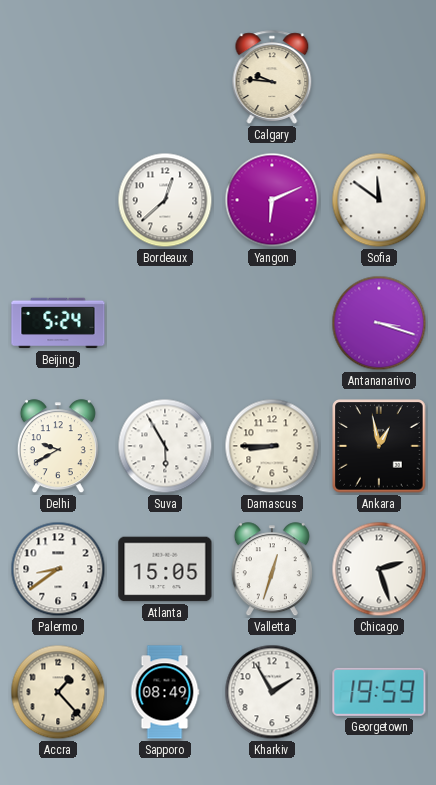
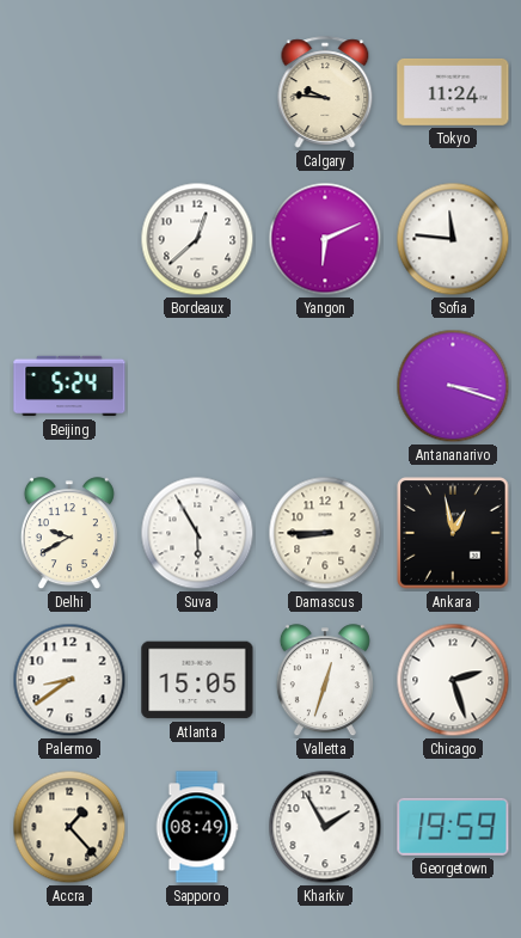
Tokyo: none -> 11:24
Sofia: 11:51 -> 11:46
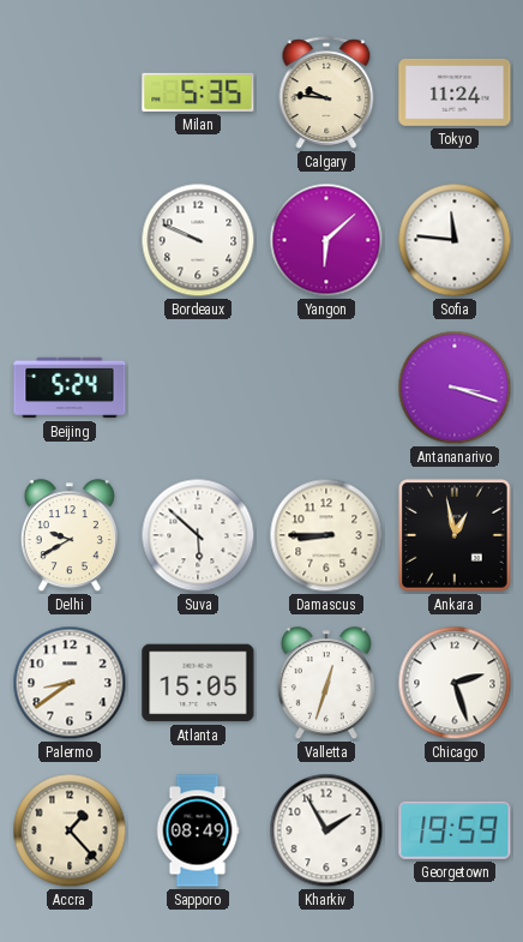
Milan: none -> 5:35
Bordeaux: 12:38 -> 9:49
Yangon: 6:11 -> 6:08
Suva: 5:55 -> 5:52
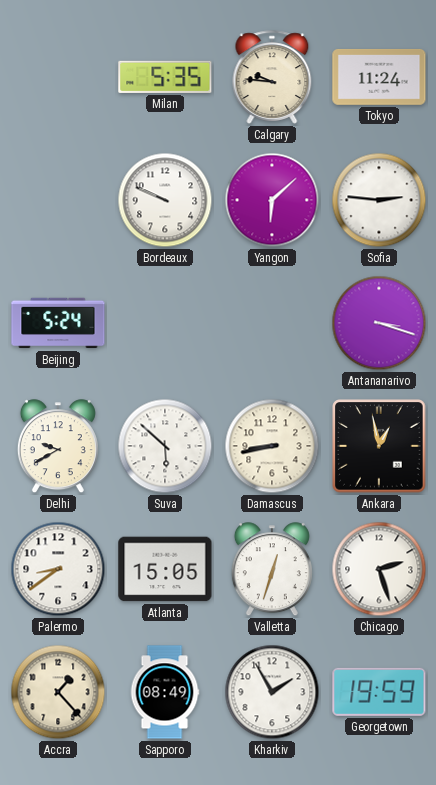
Sofia: 11:46 -> 2:46
Damascus: 8:45 -> 8:43
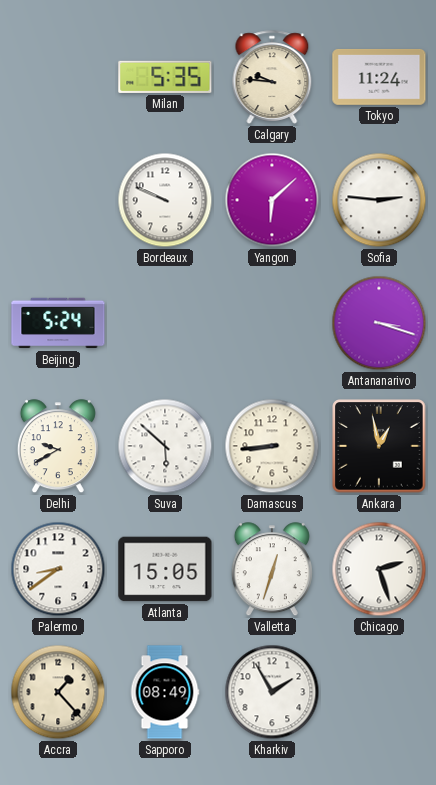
Damascus: 8:43 -> 8:44
Georgetown: 19:59 -> none
